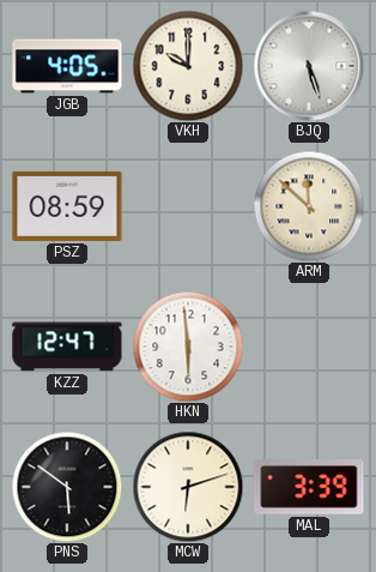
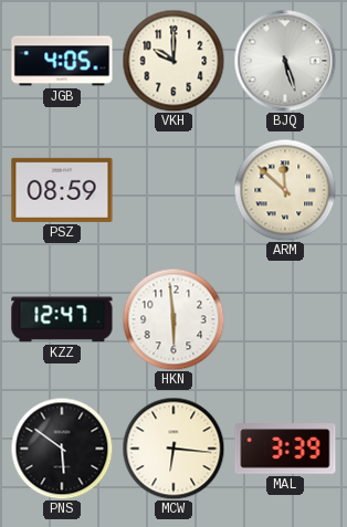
MCW: 6:12 -> 6:16
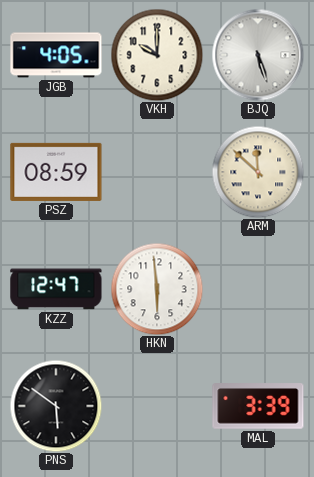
MCW: 6:16 -> none
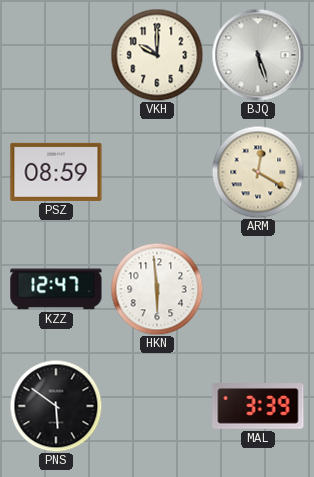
JGB: 4:05 -> none
ARM: 11:52 -> 12:20
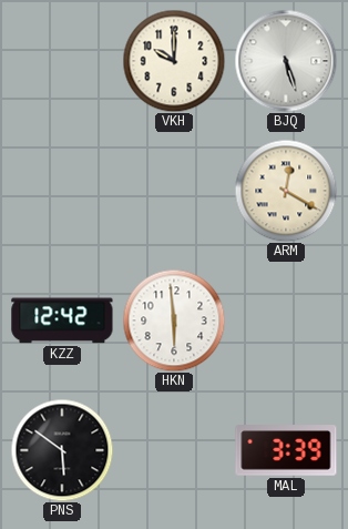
PSZ: 08:59 -> none
KZZ: 12:47 -> 12:42
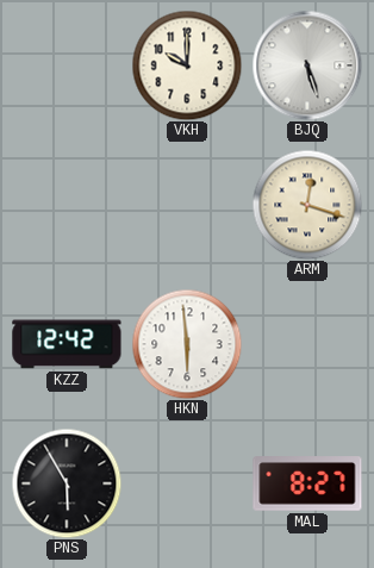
ARM: 12:20 -> 12:18
PNS: 5:51 -> 5:55
MAL: 3:39 -> 8:27
